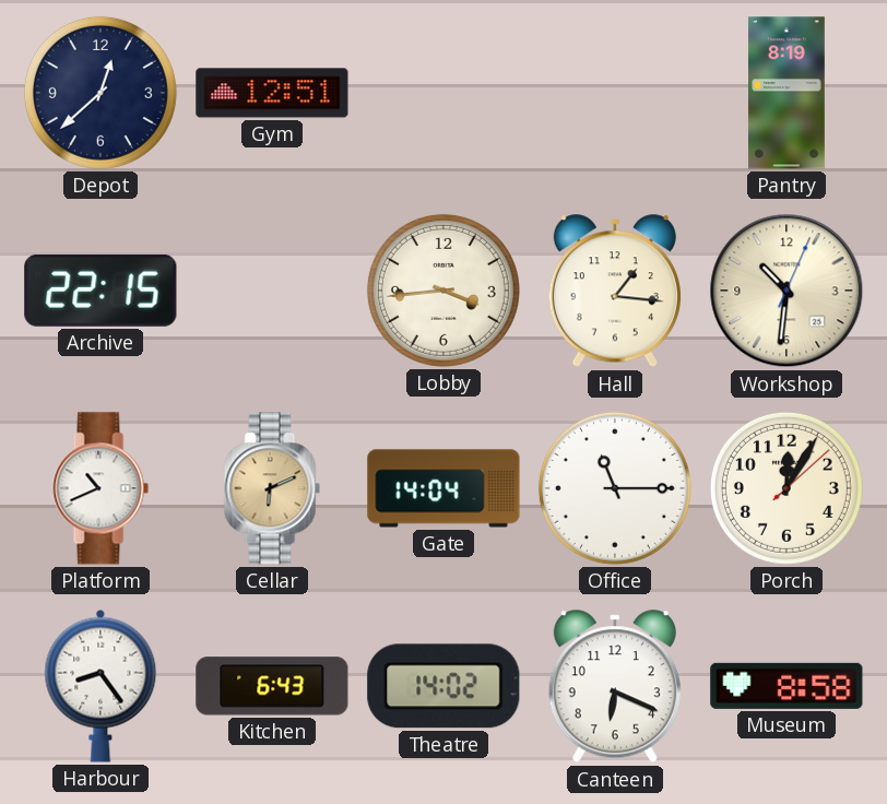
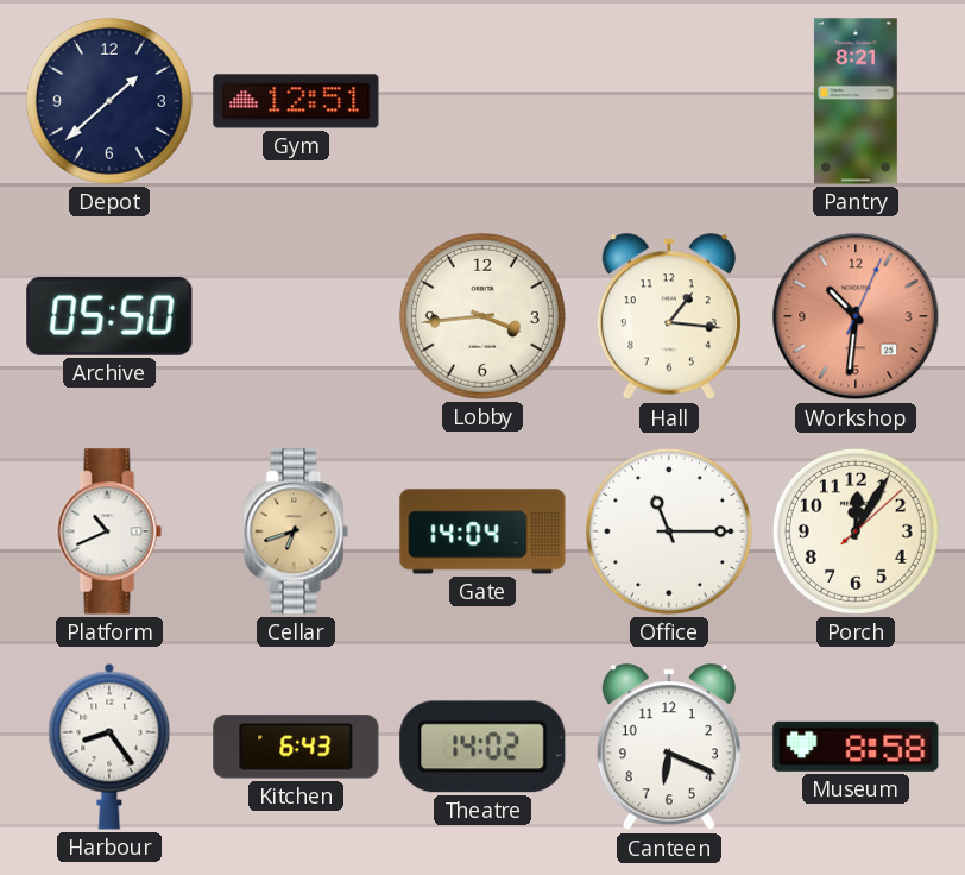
Depot: 12:38 -> 1:38
Pantry: 8:19 -> 8:21
Archive: 22:15 -> 05:50
Workshop dial: cream -> salmon
Cellar: 6:11 -> 6:42
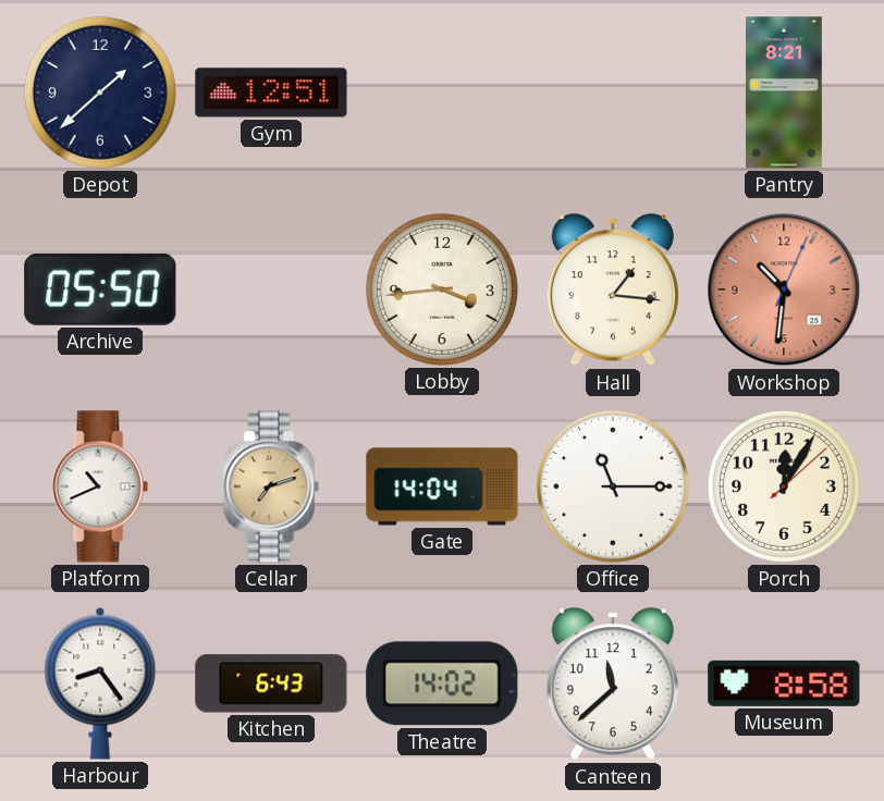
Cellar: 6:42 -> 7:12
Canteen: 6:19 -> 11:38
